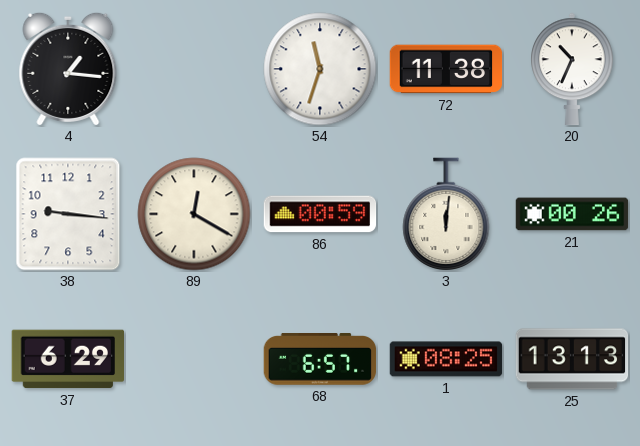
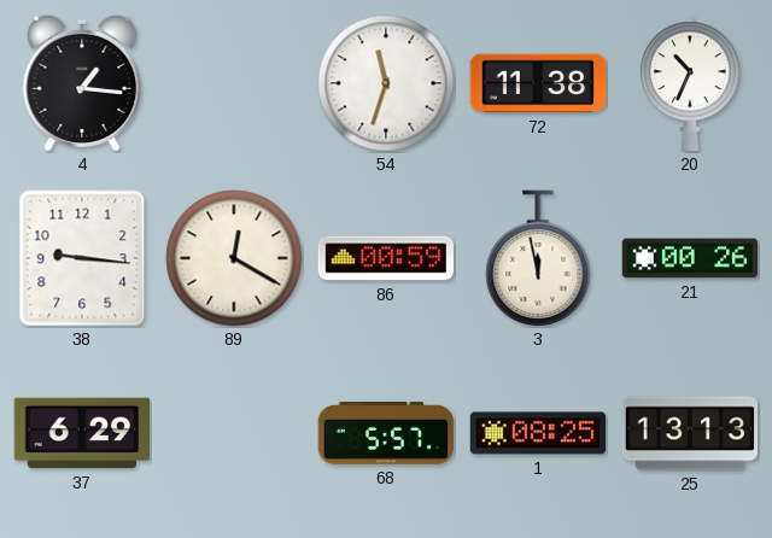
3: 12:01 -> 11:58
68: 6:57 -> 5:57
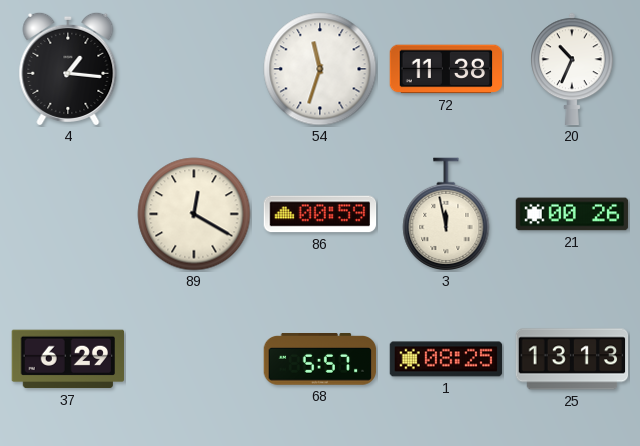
38: 9:16 -> none
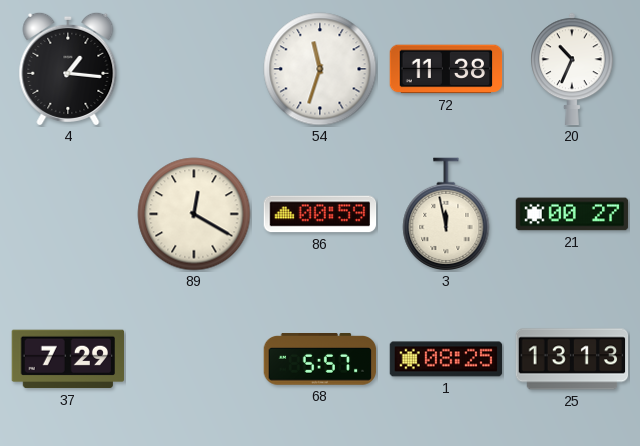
21: 00:26 -> 00:27
37: 6:29 -> 7:29
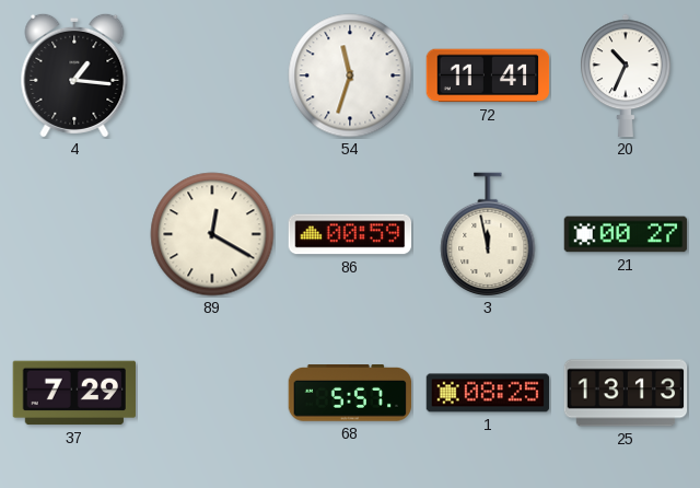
72: 11:38 -> 11:41
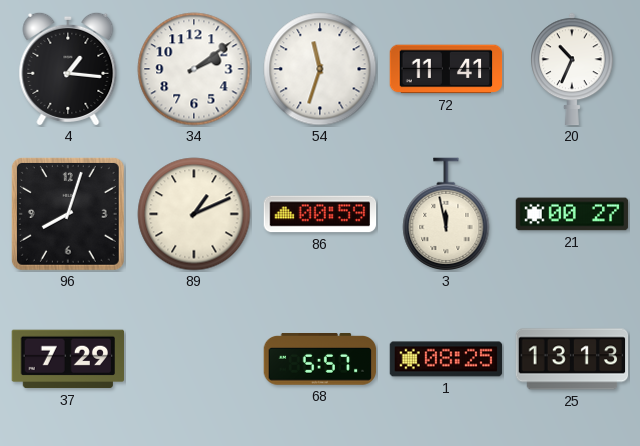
34: none -> 2:09
96: none -> 8:03
89: 12:20 -> 1:11
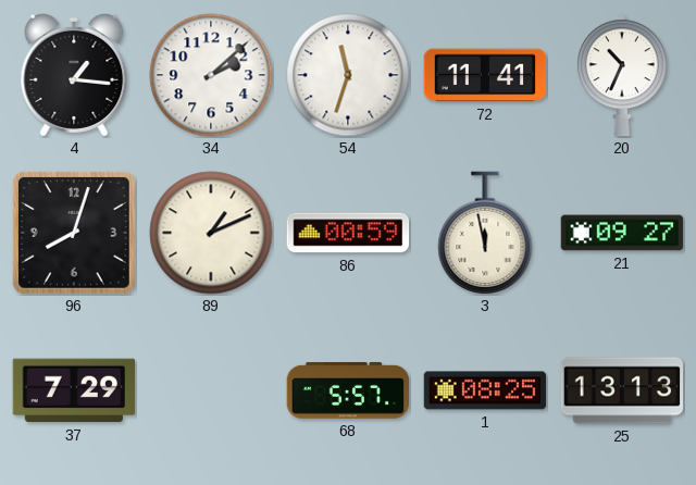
34: 2:09 -> 2:08
21: 00:27 -> 09:27
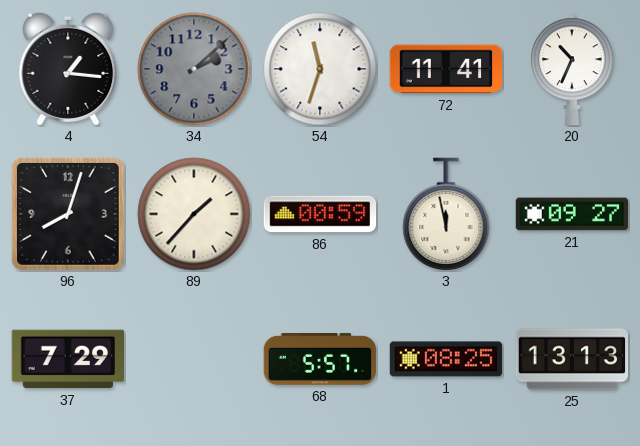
34 dial: white -> grey
89: 1:11 -> 1:37
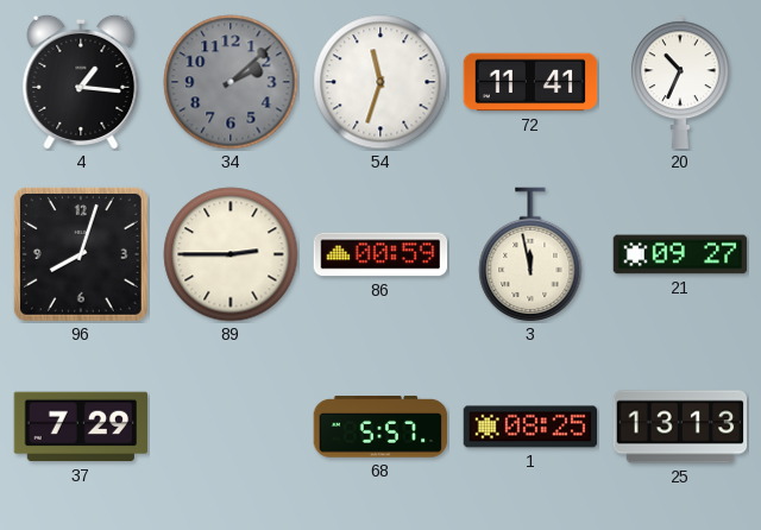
89: 1:37 -> 2:45
